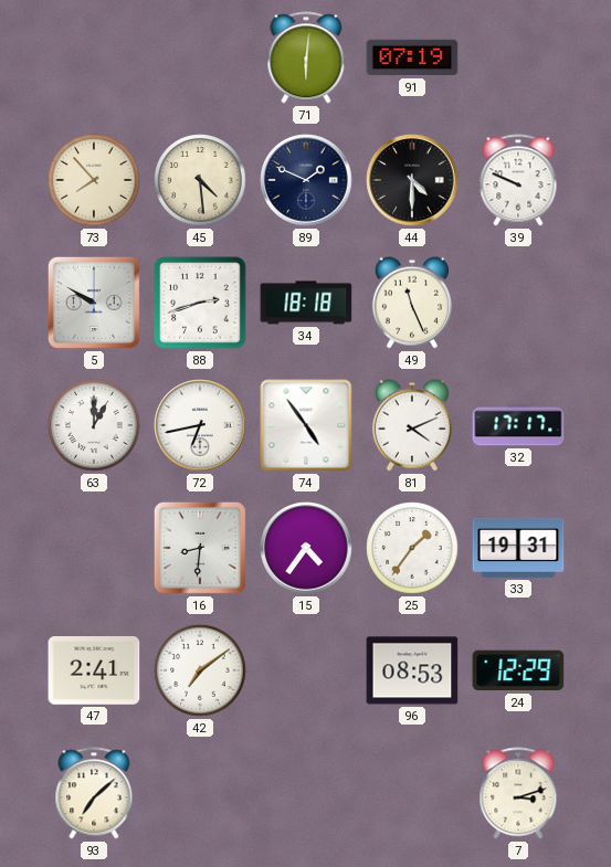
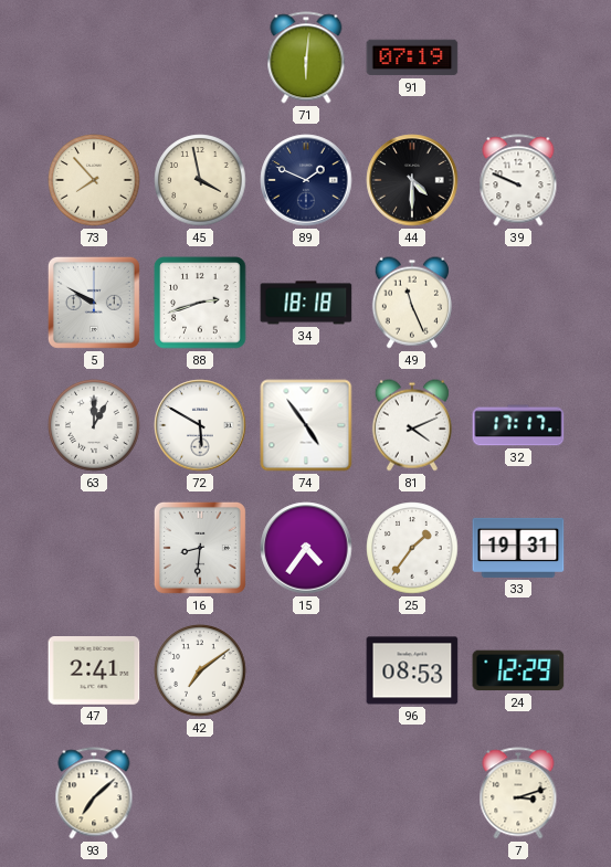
45: 4:29 -> 3:58
72: 6:43 -> 5:50
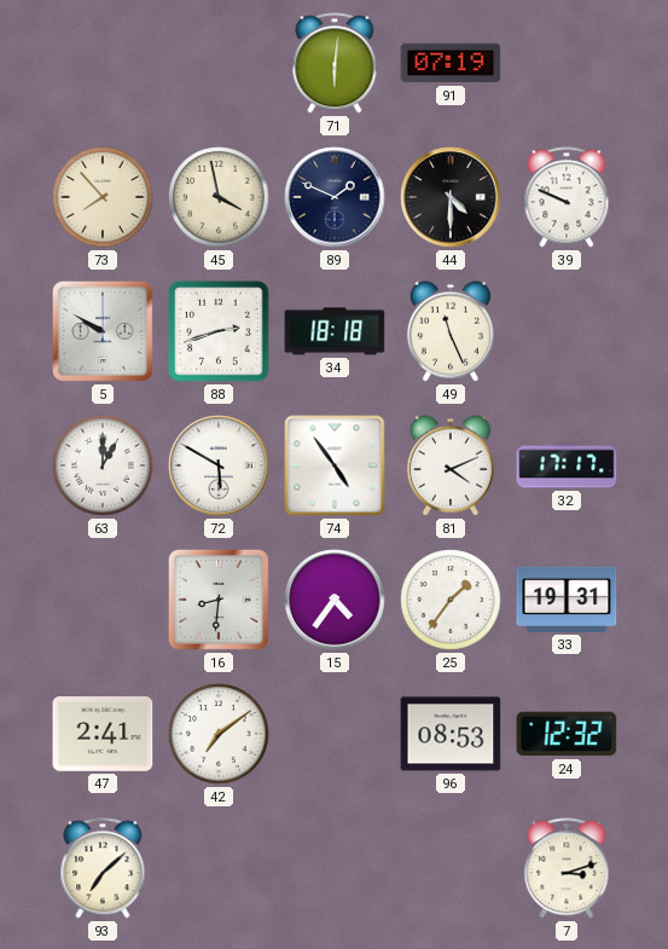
24: 12:29 -> 12:32
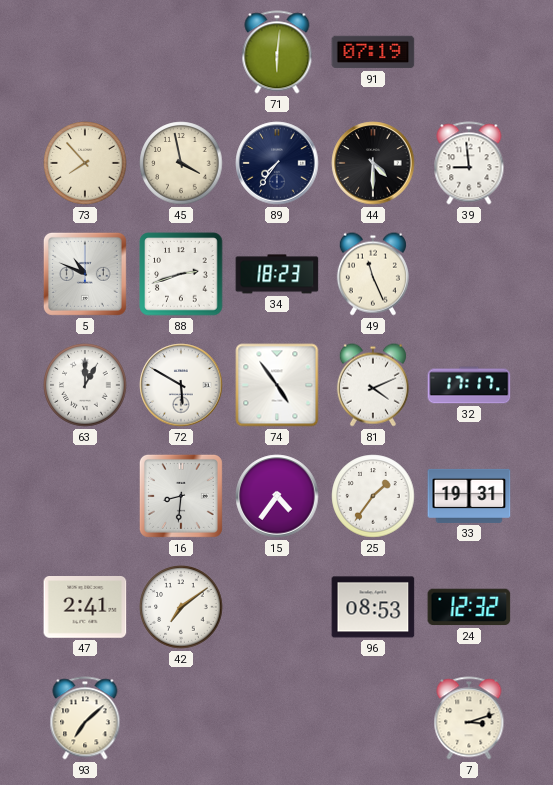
89: 1:49 -> 7:36
39: 9:49 -> 8:59
5: 9:50 -> 10:49
34: 18:18 -> 18:23
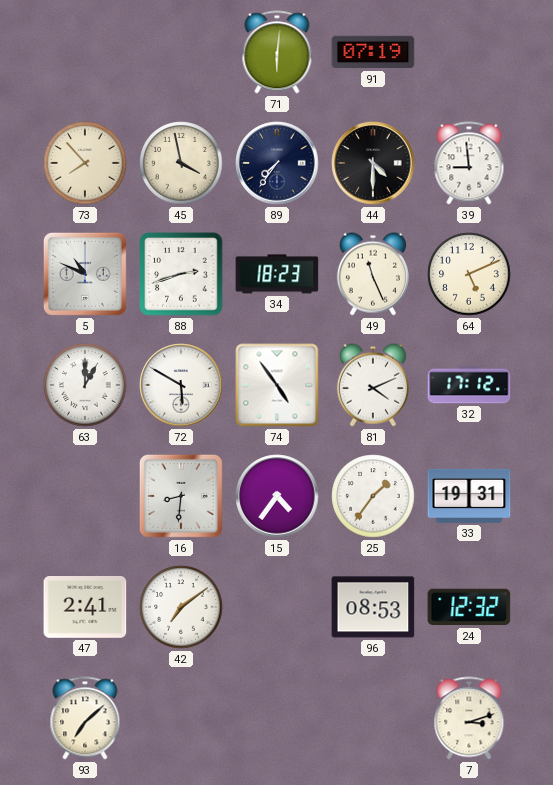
64: none -> 5:11
32: 17:17 -> 17:12
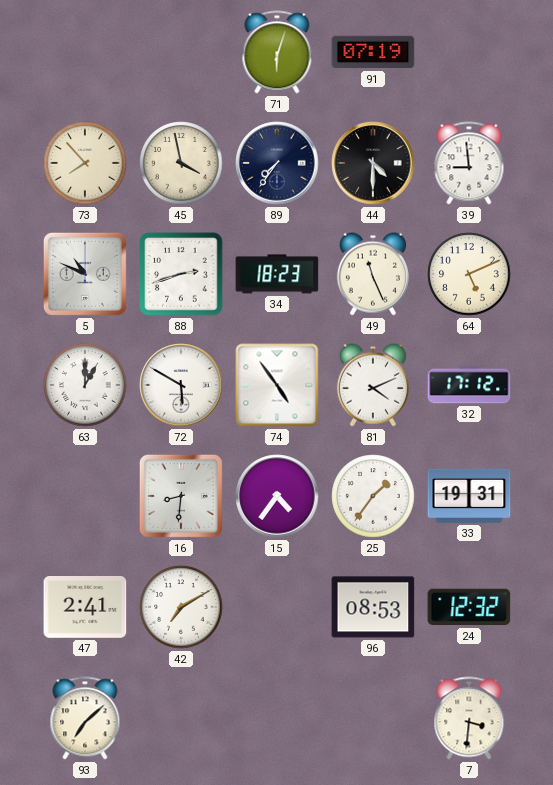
71: 6:01 -> 6:03
42: 7:09 -> 7:10
7: 3:12 -> 3:31
